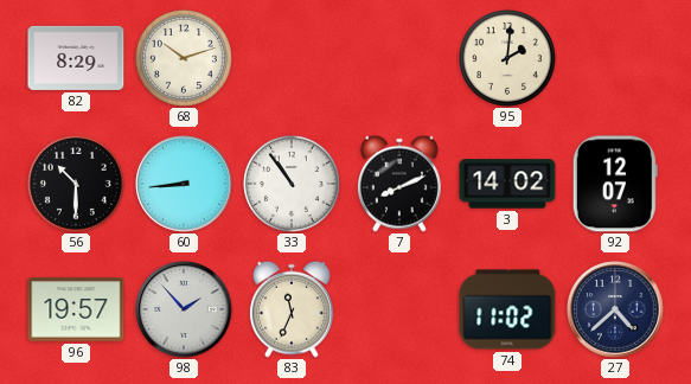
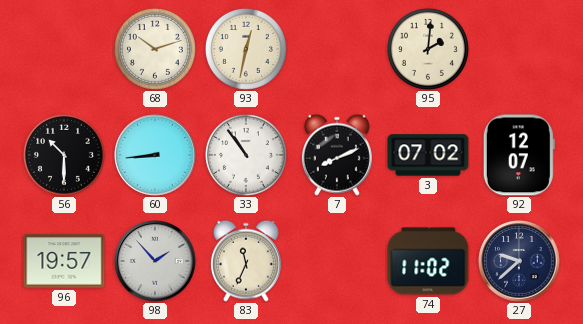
82: 8:29 -> none
93: none -> 12:32
3: 14:02 -> 07:02
27: 4:38 -> 9:38
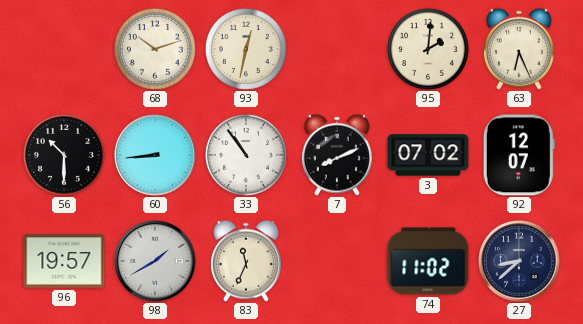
63: none -> 6:26
98: 1:53 -> 1:40
27: 9:38 -> 8:38
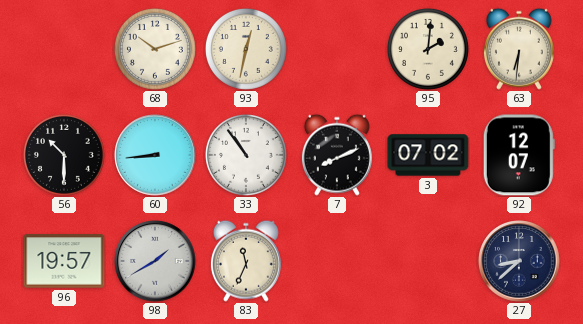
63: 6:26 -> 6:31
74: 11:02 -> none
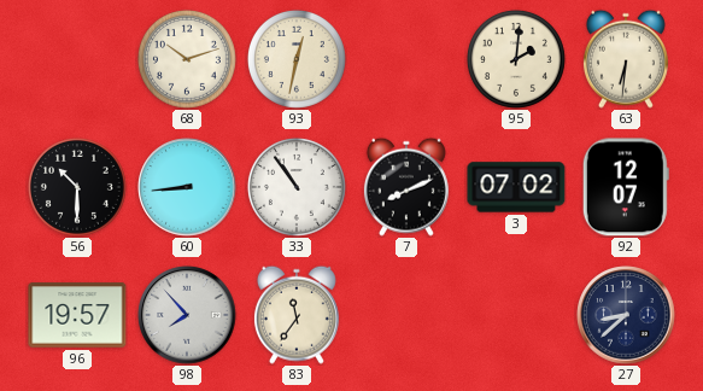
98: 1:40 -> 7:53
83: 11:34 -> 11:36
